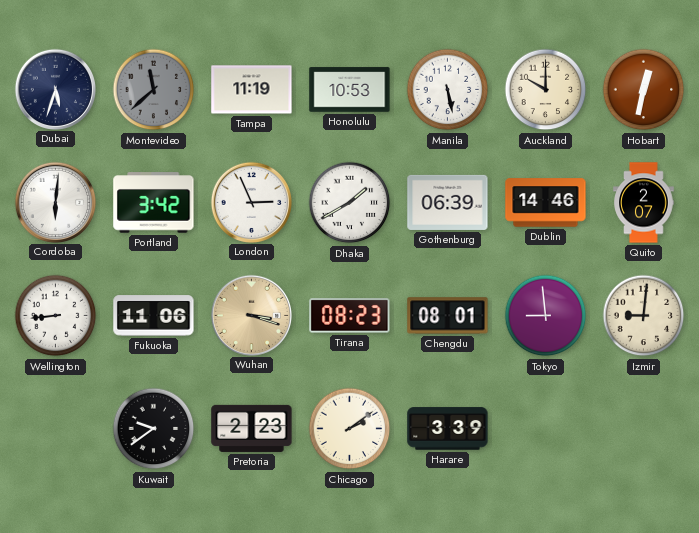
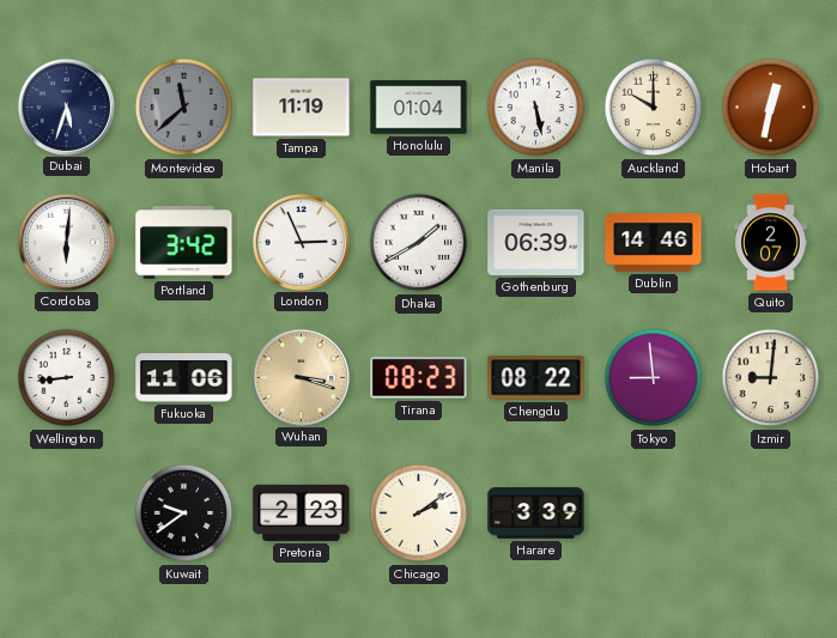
Honolulu: 10:53 -> 01:04
Chengdu: 08:01 -> 08:22
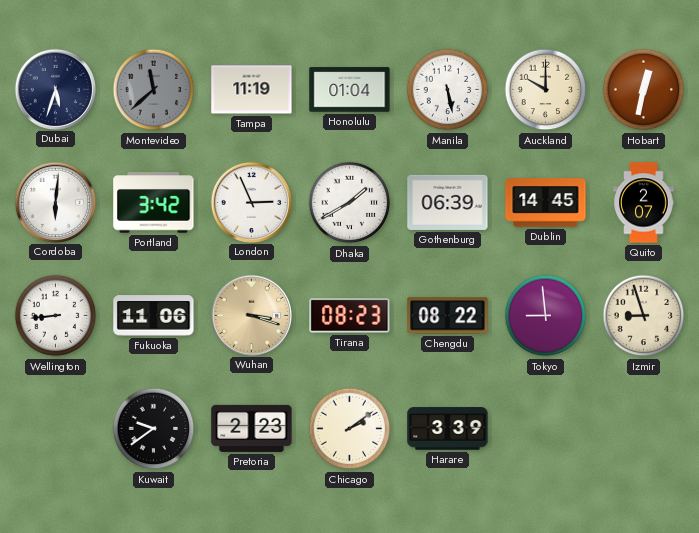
Dublin: 14:46 -> 14:45
Izmir: 9:01 -> 8:57
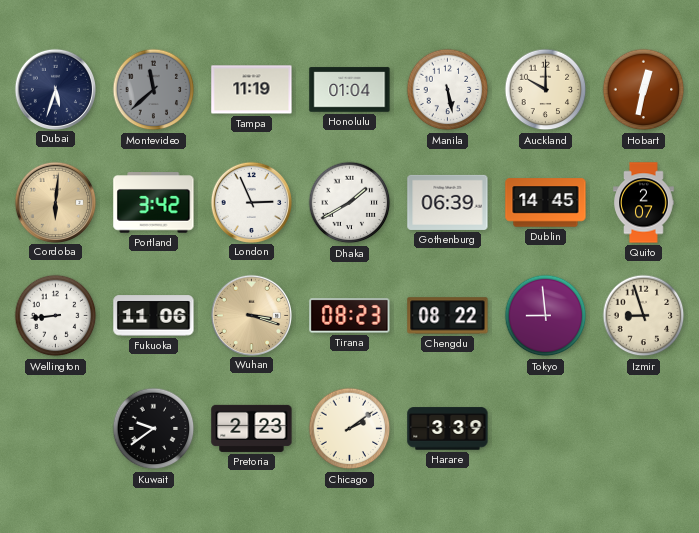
Cordoba dial: white -> champagne
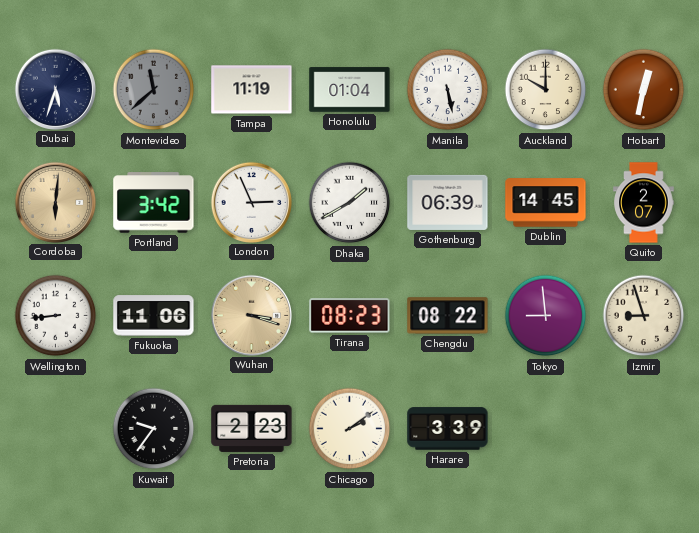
Kuwait: 9:39 -> 9:36
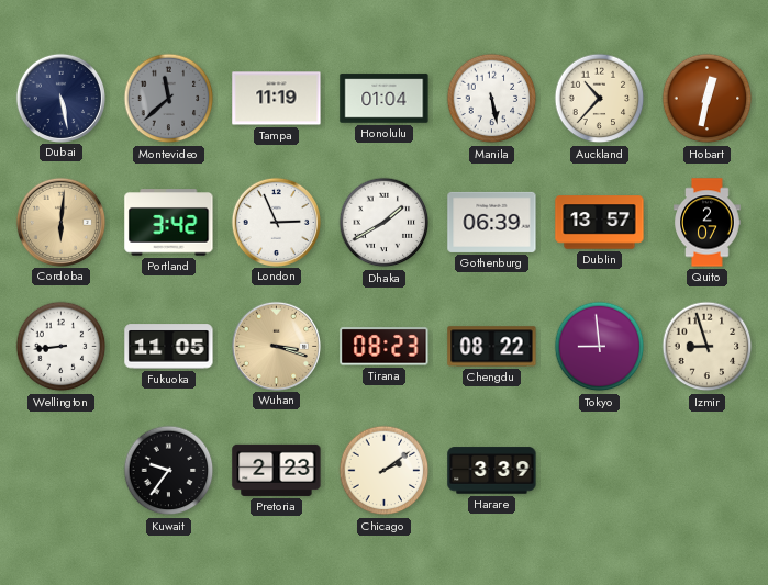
Dubai: 5:33 -> 5:28
Auckland: 10:00 -> 10:37
Dublin: 14:45 -> 13:57
Fukuoka: 11:06 -> 11:05
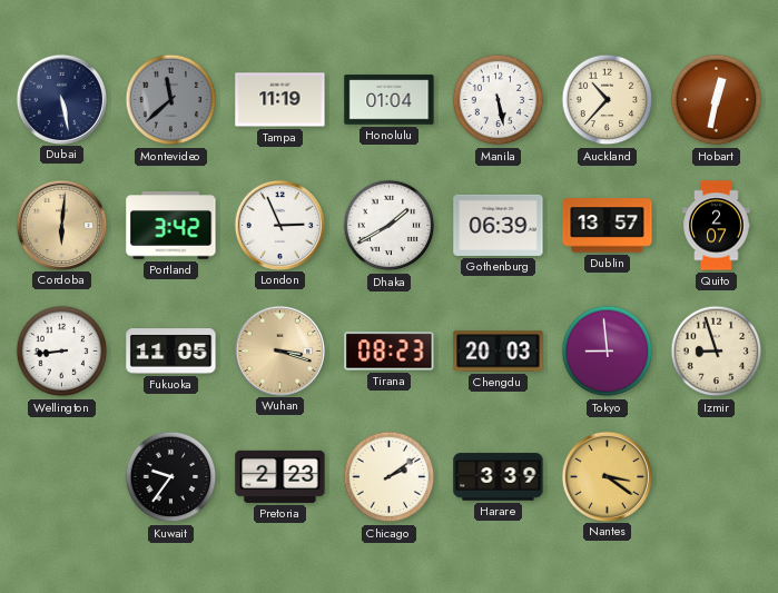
Chengdu: 08:22 -> 20:03
Nantes: none -> 3:21
